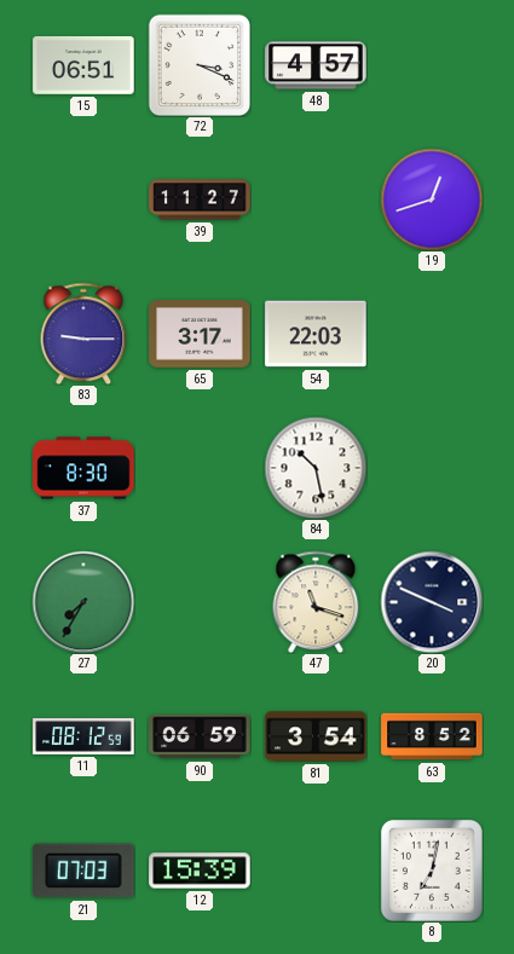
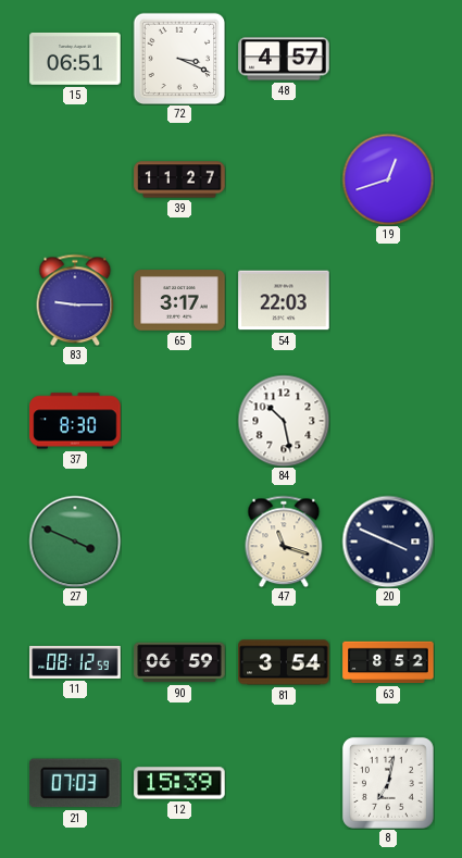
27: 7:35 -> 3:49
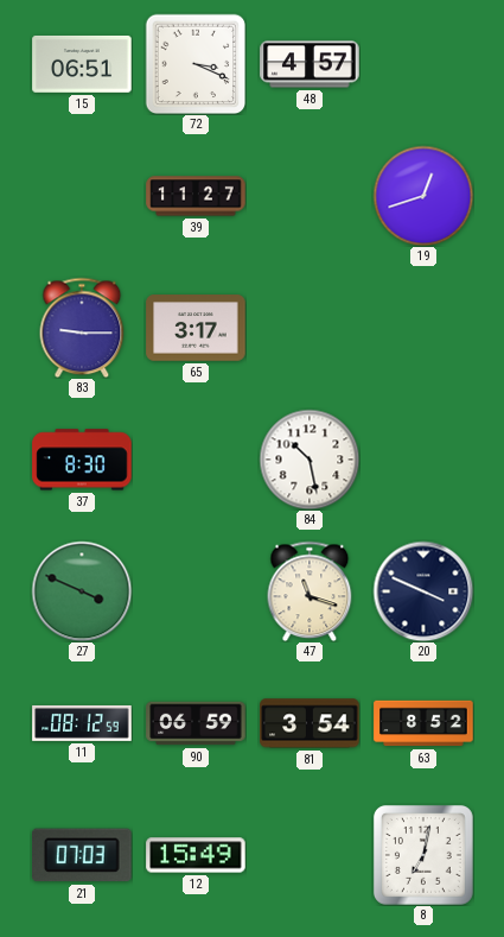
54: 22:03 -> none
12: 15:39 -> 15:49
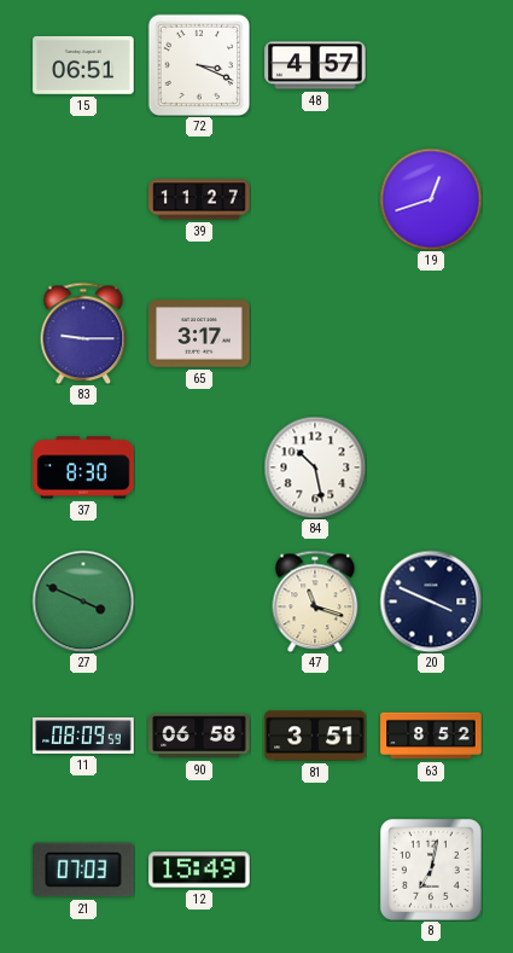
11: 08:12 -> 08:09
90: 06:59 -> 06:58
81: 3:54 -> 3:51
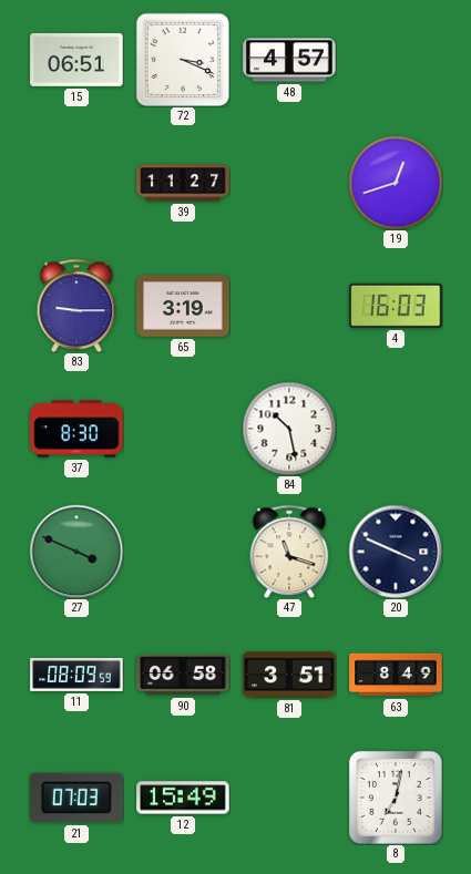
65: 3:17 -> 3:19
4: none -> 16:03
63: 8:52 -> 8:49
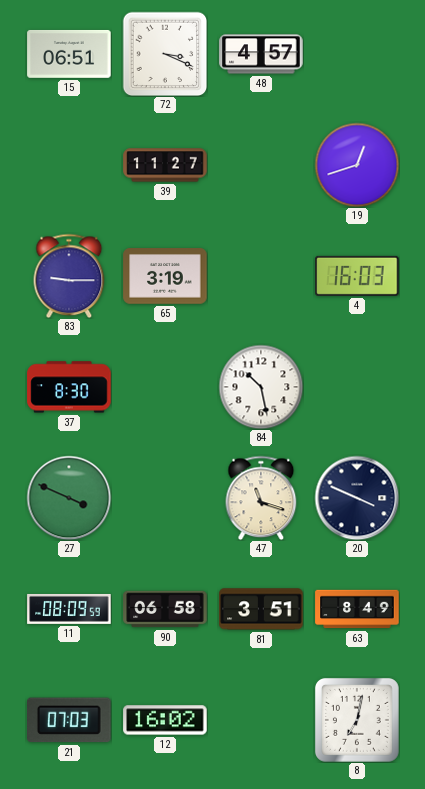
12: 15:49 -> 16:02
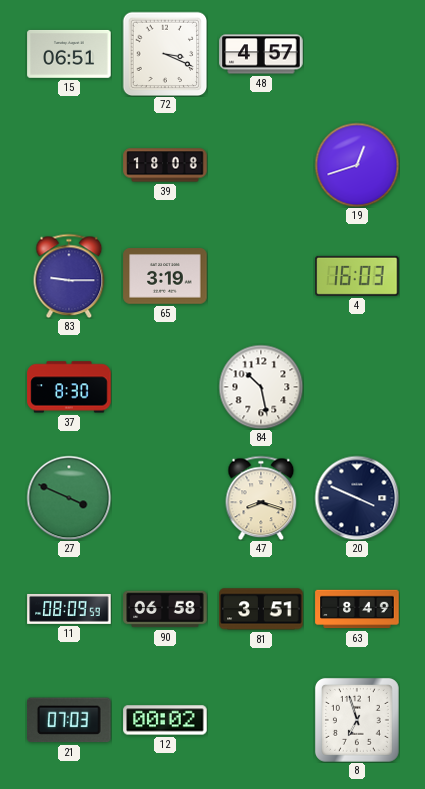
39: 11:27 -> 18:08
47: 11:18 -> 8:18
12: 16:02 -> 00:02
8: 7:02 -> 6:57
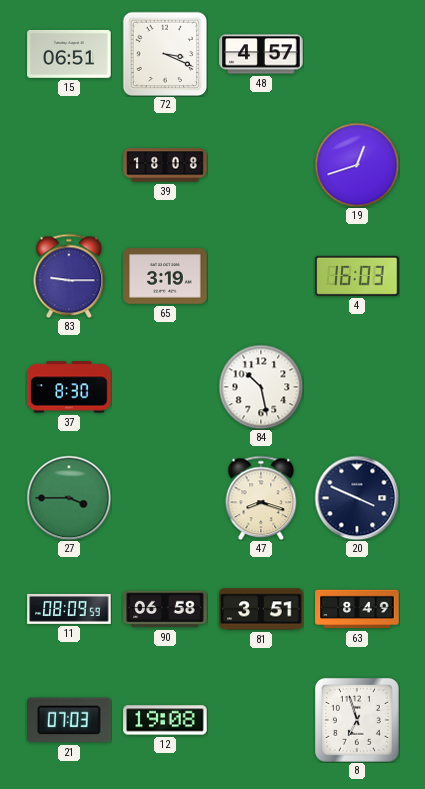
27: 3:49 -> 3:45
12: 00:02 -> 19:08
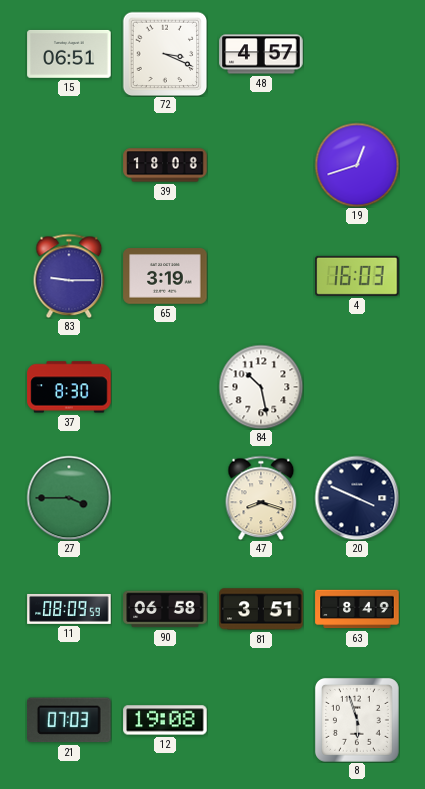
8: 6:57 -> 5:57
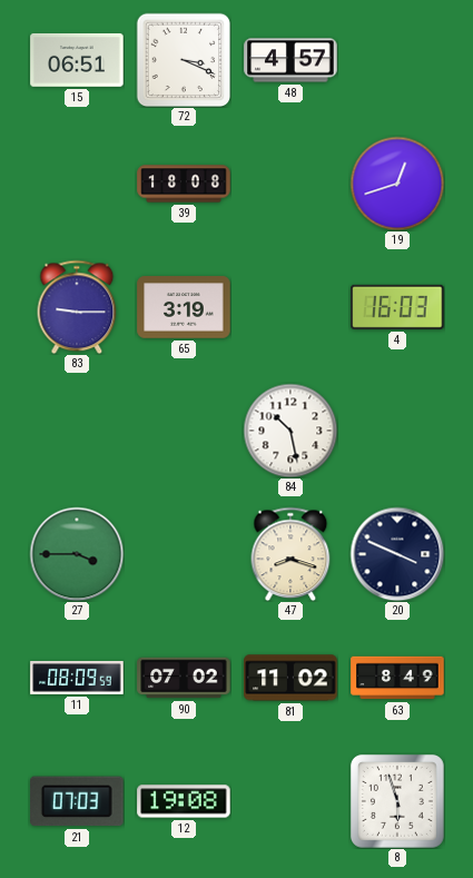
37: 8:30 -> none
90: 06:58 -> 07:02
81: 3:51 -> 11:02
